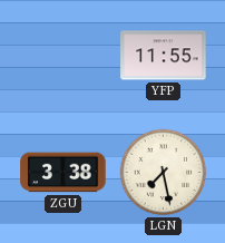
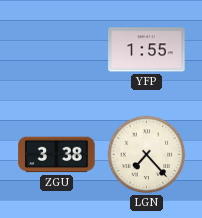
YFP: 11:55 -> 1:55
LGN: 7:28 -> 7:23
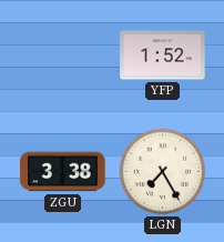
YFP: 1:55 -> 1:52
LGN: 7:23 -> 7:25
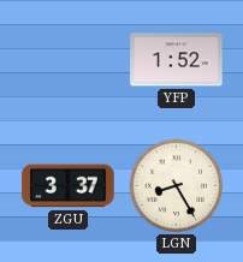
ZGU: 3:38 -> 3:37
LGN: 7:25 -> 8:25
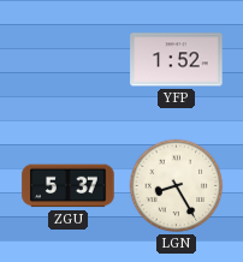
ZGU: 3:37 -> 5:37
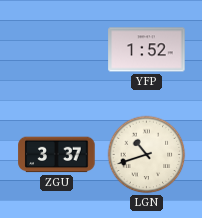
ZGU: 5:37 -> 3:37
LGN: 8:25 -> 10:42
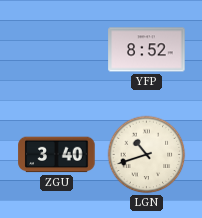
YFP: 1:52 -> 8:52
ZGU: 3:37 -> 3:40
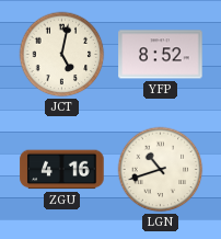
JCT: none -> 5:02
ZGU: 3:40 -> 4:16
